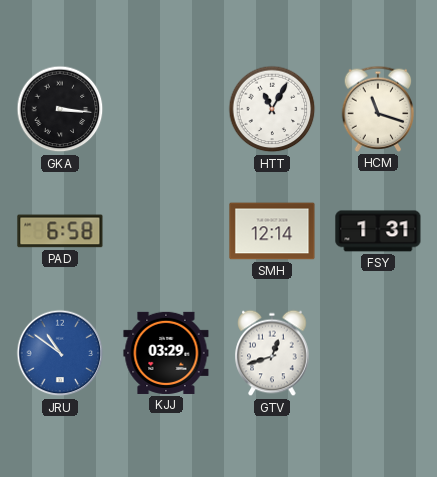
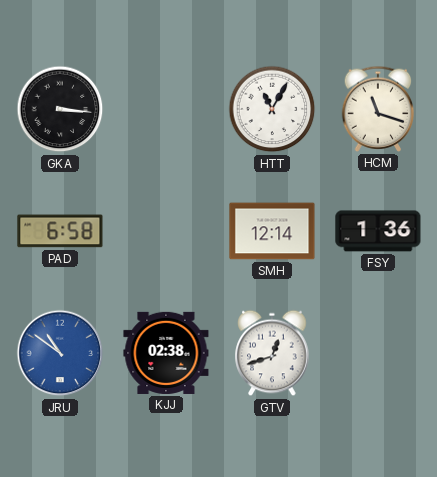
FSY: 1:31 -> 1:36
KJJ: 03:29 -> 02:38
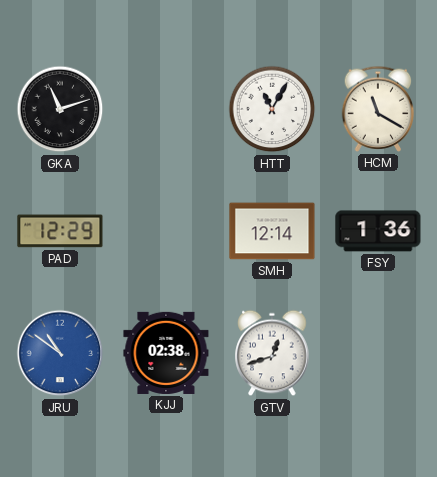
GKA: 3:16 -> 11:12
HCM: 11:18 -> 11:20
PAD: 6:58 -> 12:29
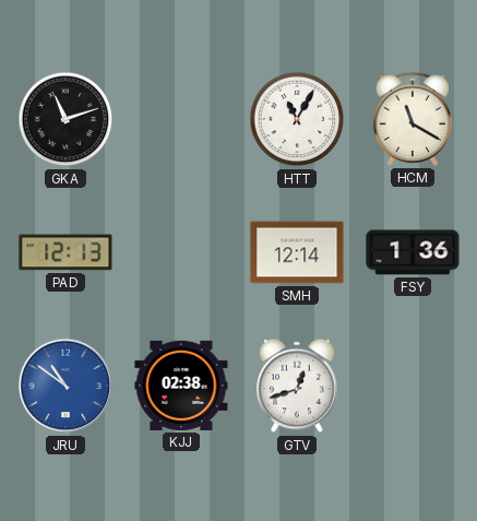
PAD: 12:29 -> 12:13
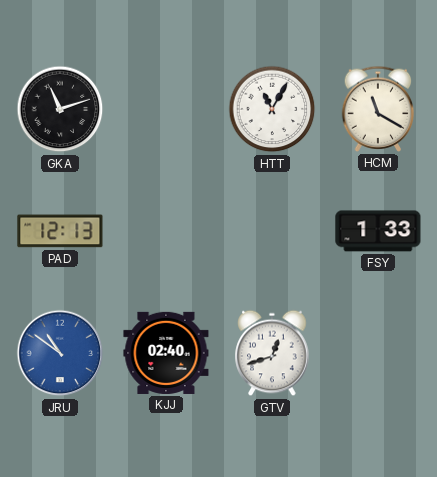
SMH: 12:14 -> none
FSY: 1:36 -> 1:33
KJJ: 02:38 -> 02:40
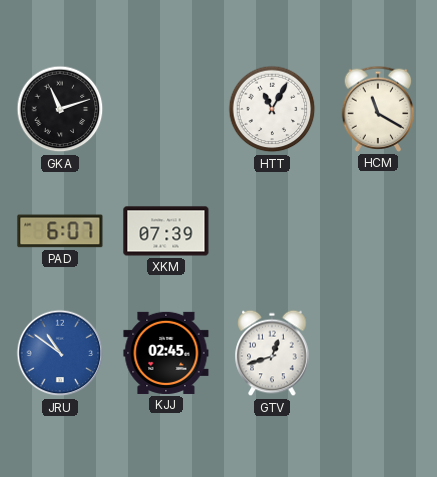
PAD: 12:13 -> 6:07
XKM: none -> 07:39
FSY: 1:33 -> none
KJJ: 02:40 -> 02:45
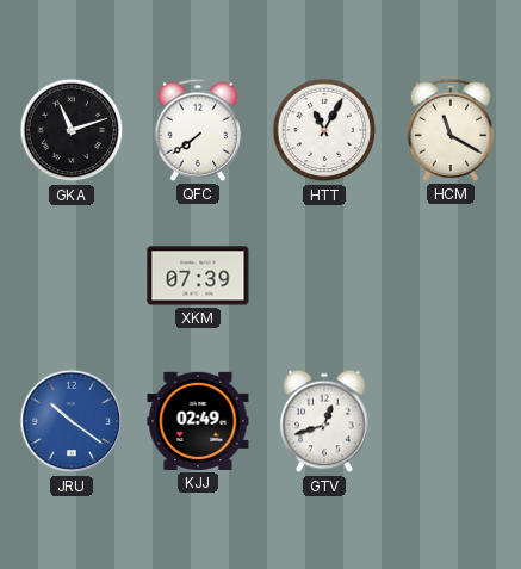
QFC: none -> 7:39
PAD: 6:07 -> none
JRU: 10:51 -> 10:21
KJJ: 02:45 -> 02:49
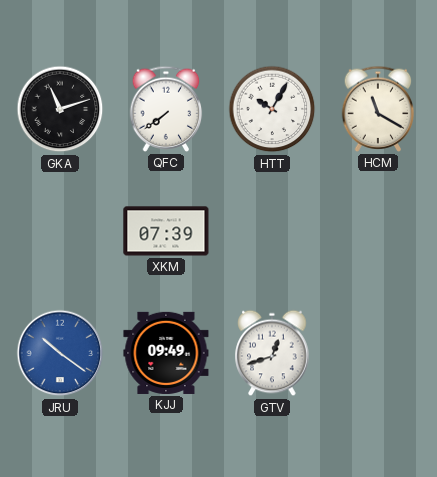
HTT: 11:05 -> 10:05
KJJ: 02:49 -> 09:49
